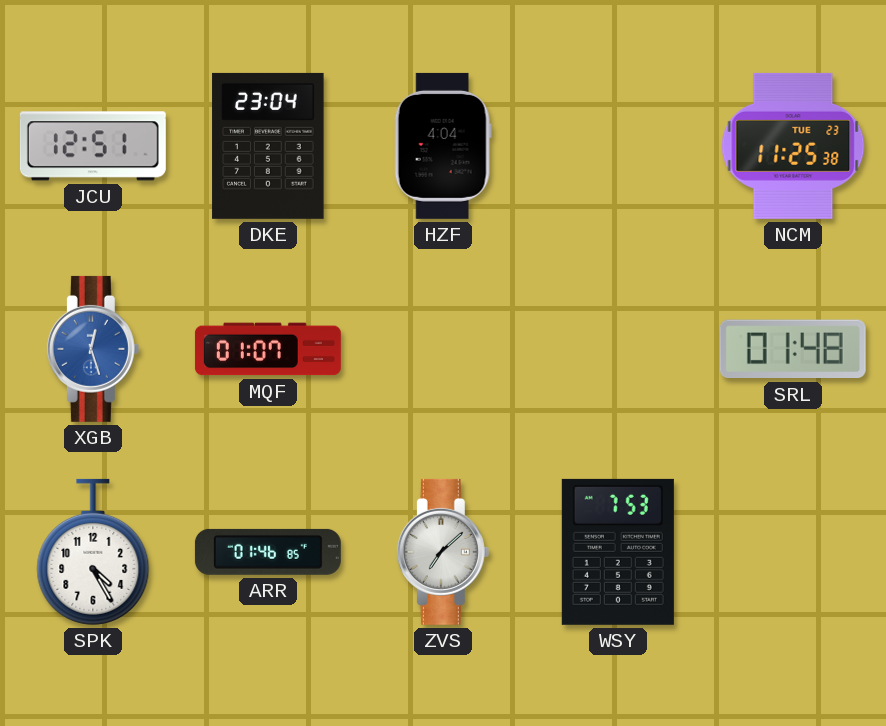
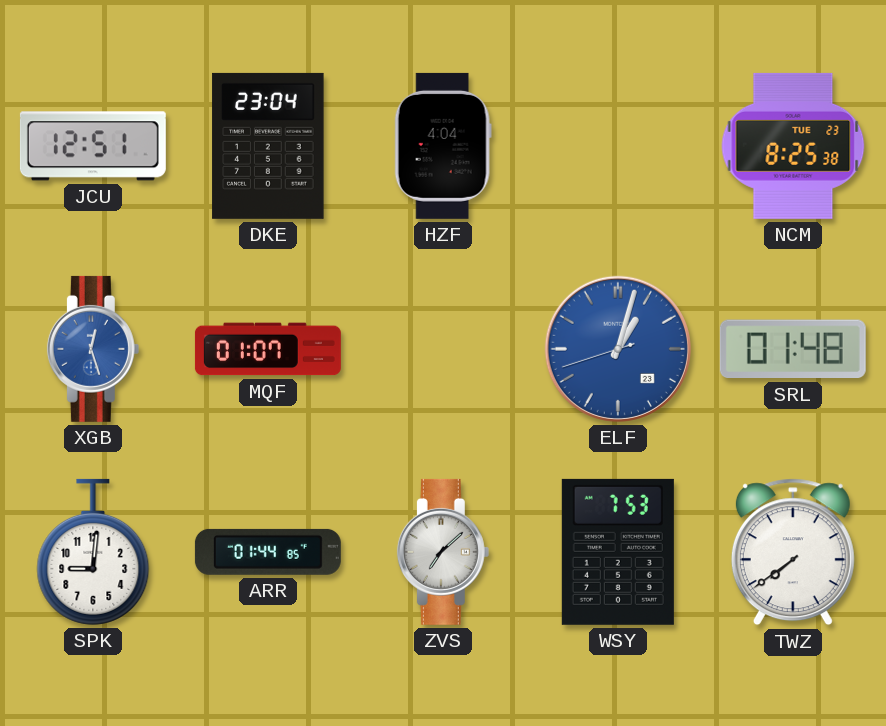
NCM: 11:25 -> 8:25
ELF: none -> 1:02
SPK: 4:25 -> 9:01
ARR: 01:46 -> 01:44
TWZ: none -> 7:39
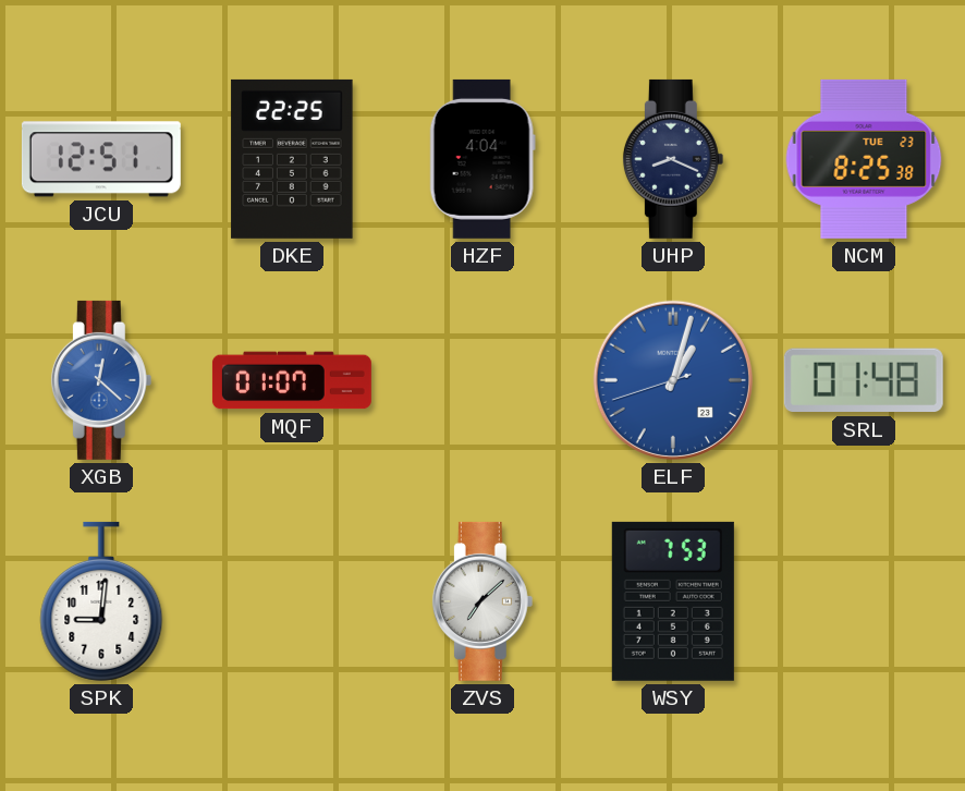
DKE: 23:04 -> 22:25
UHP: none -> 8:19
XGB: 12:27 -> 12:22
ARR: 01:44 -> none
TWZ: 7:39 -> none
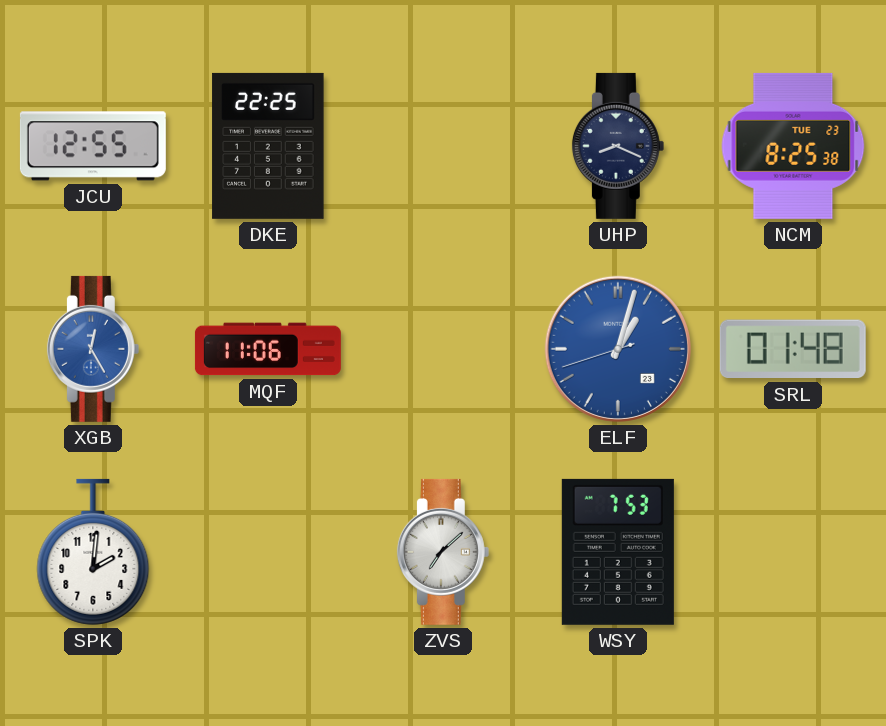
JCU: 12:51 -> 12:55
HZF: 4:04 -> none
XGB: 12:22 -> 12:25
MQF: 01:07 -> 11:06
SPK: 9:01 -> 2:01
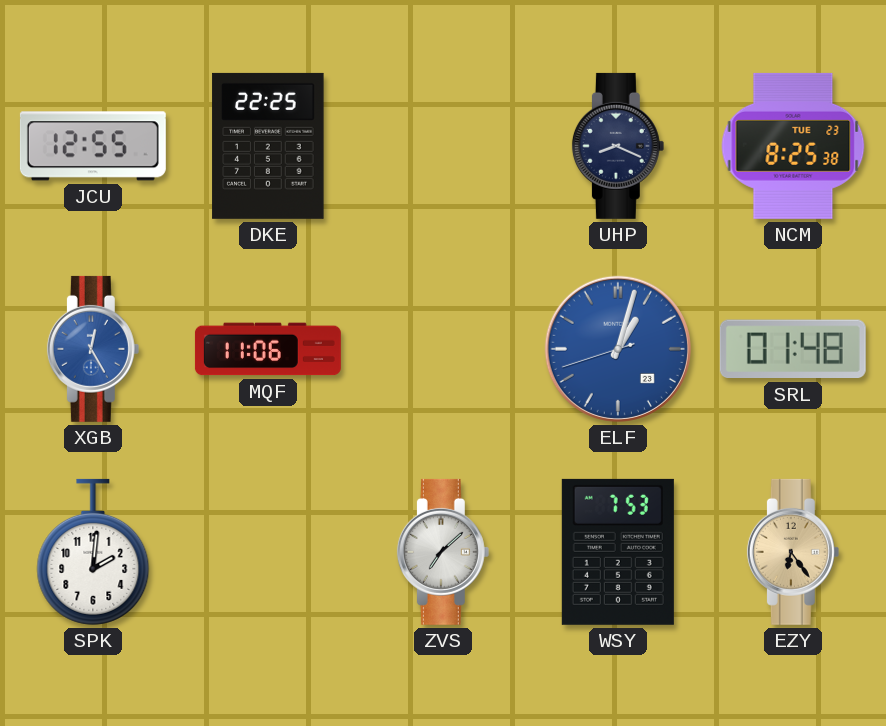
EZY: none -> 6:24
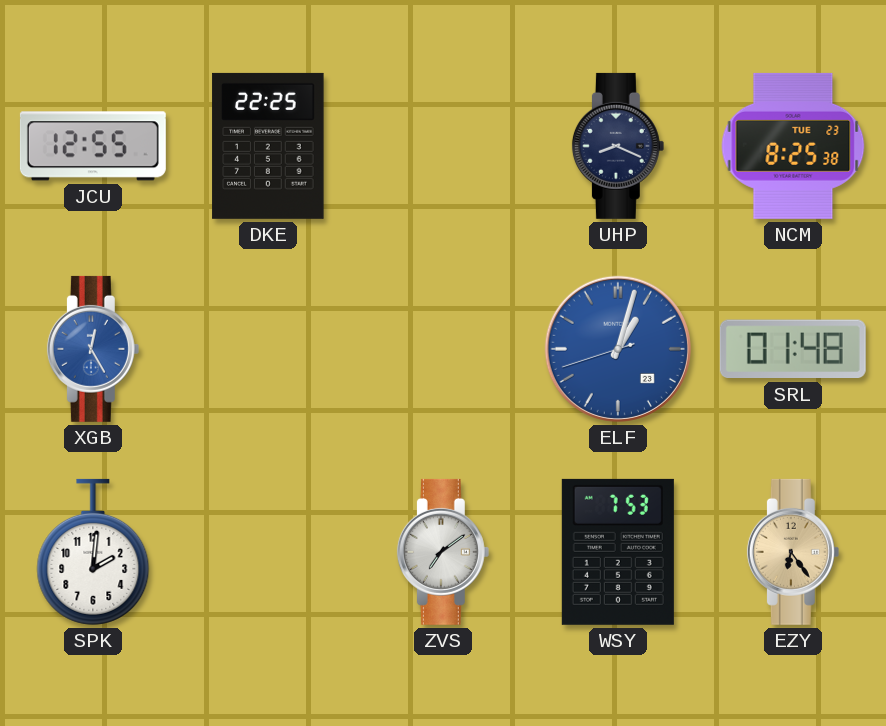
MQF: 11:06 -> none
ZVS: 7:08 -> 7:09
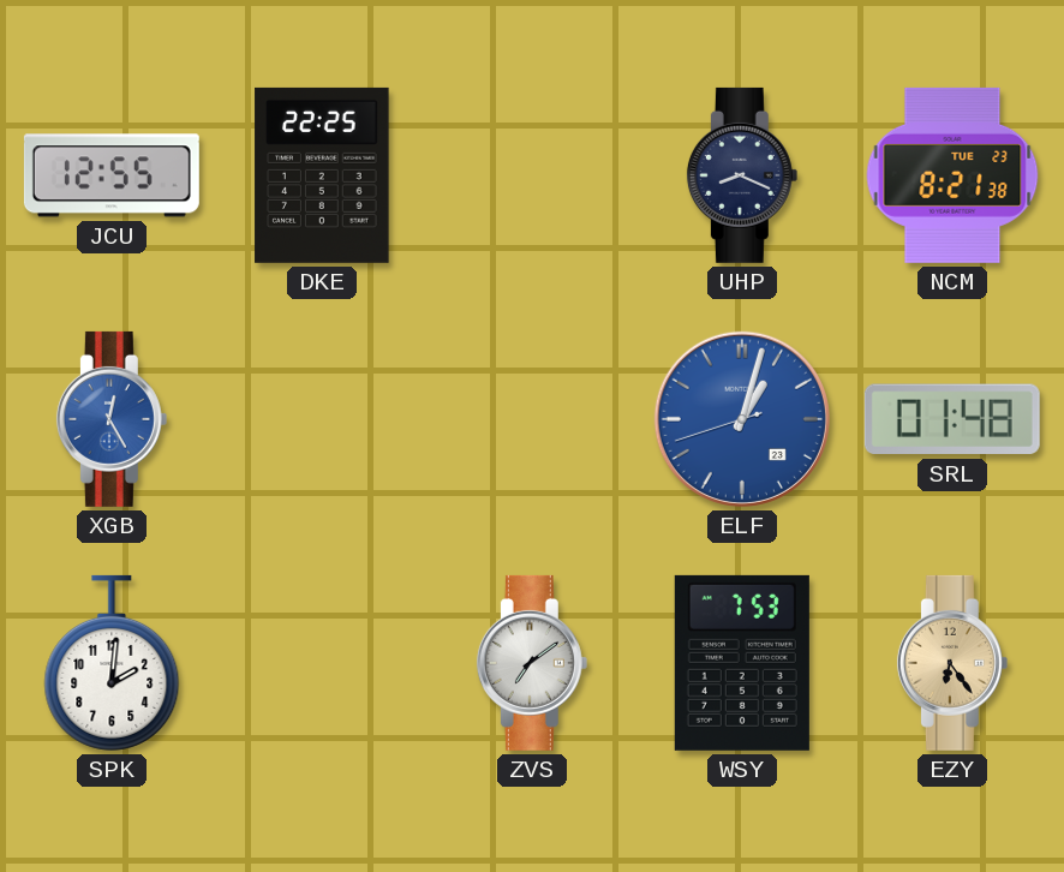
NCM: 8:25 -> 8:21
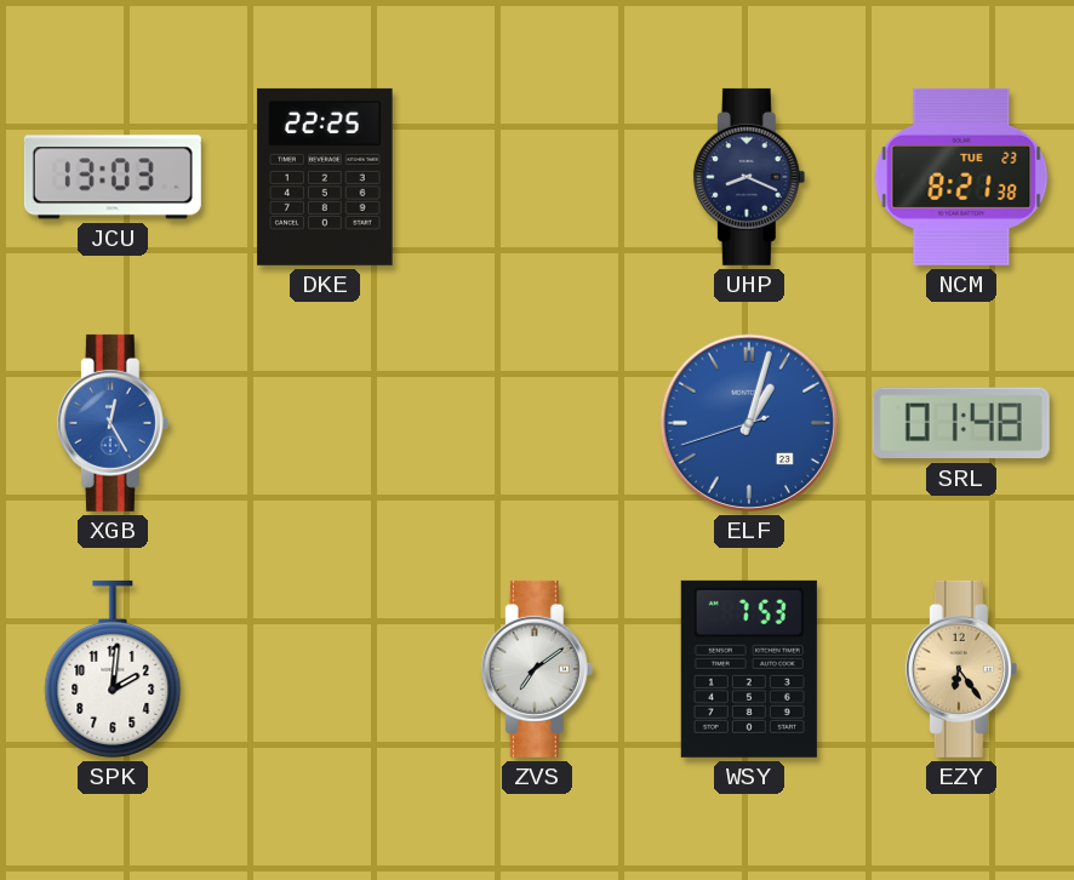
JCU: 12:55 -> 13:03
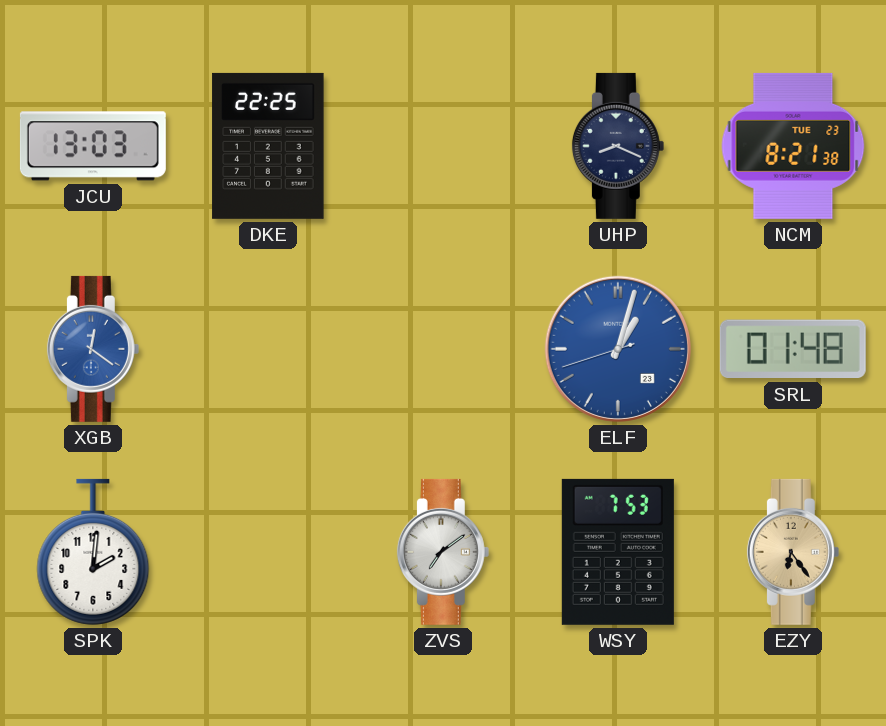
XGB: 12:25 -> 12:21
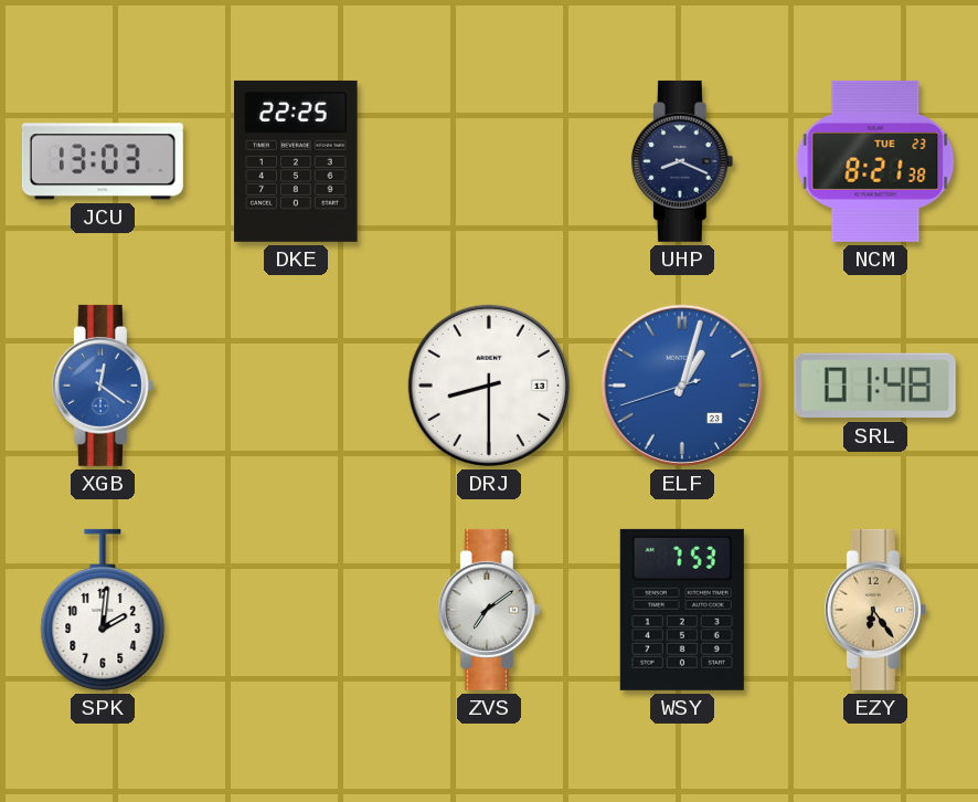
DRJ: none -> 8:30
